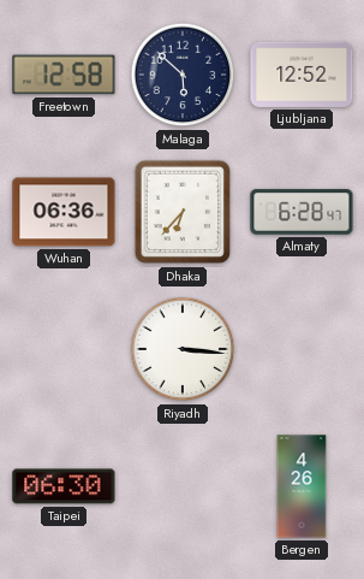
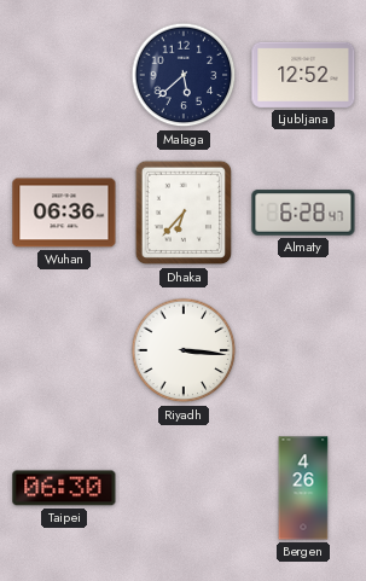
Freetown: 12:58 -> none
Malaga: 5:52 -> 5:38
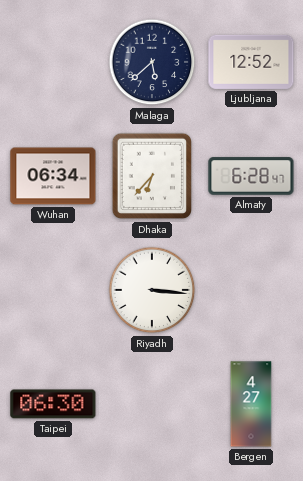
Wuhan: 06:36 -> 06:34
Bergen: 4:26 -> 4:27
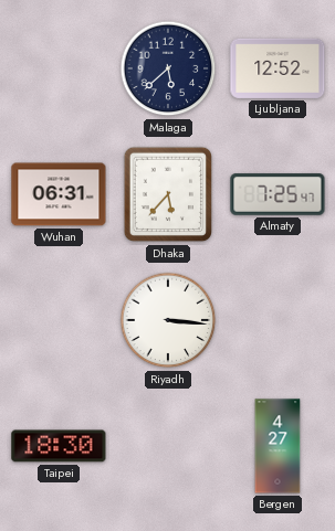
Wuhan: 06:34 -> 06:31
Dhaka: 6:37 -> 5:37
Almaty: 6:28 -> 7:25
Taipei: 06:30 -> 18:30
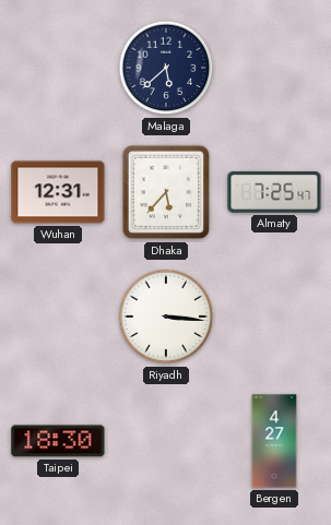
Ljubljana: 12:52 -> none
Wuhan: 06:31 -> 12:31
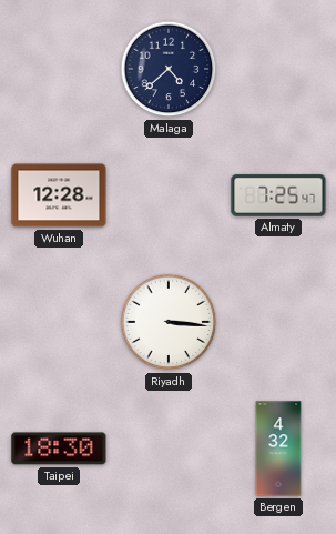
Malaga: 5:38 -> 4:38
Wuhan: 12:31 -> 12:28
Dhaka: 5:37 -> none
Bergen: 4:27 -> 4:32
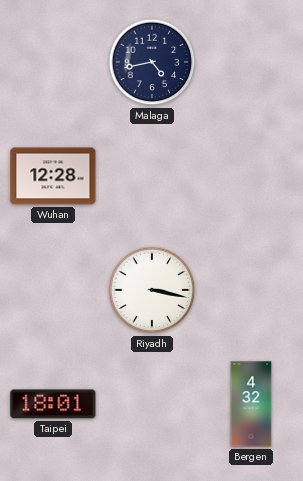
Malaga: 4:38 -> 4:43
Almaty: 7:25 -> none
Riyadh: 3:16 -> 3:17
Taipei: 18:30 -> 18:01
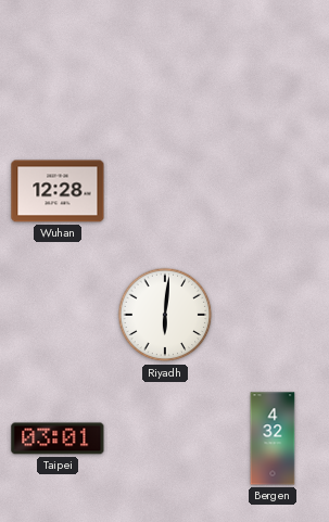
Malaga: 4:43 -> none
Riyadh: 3:17 -> 6:01
Taipei: 18:01 -> 03:01
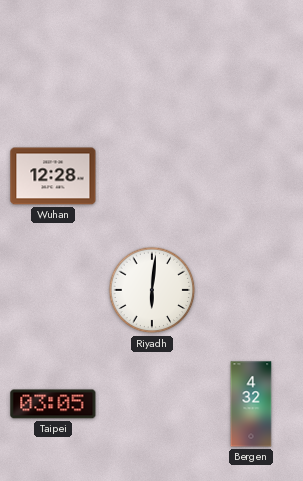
Taipei: 03:01 -> 03:05
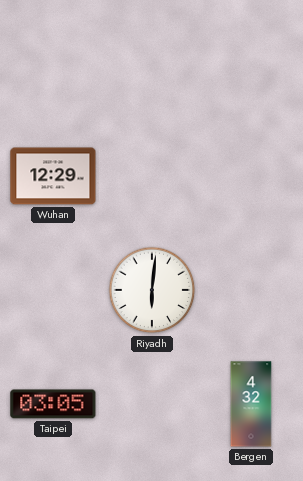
Wuhan: 12:28 -> 12:29
